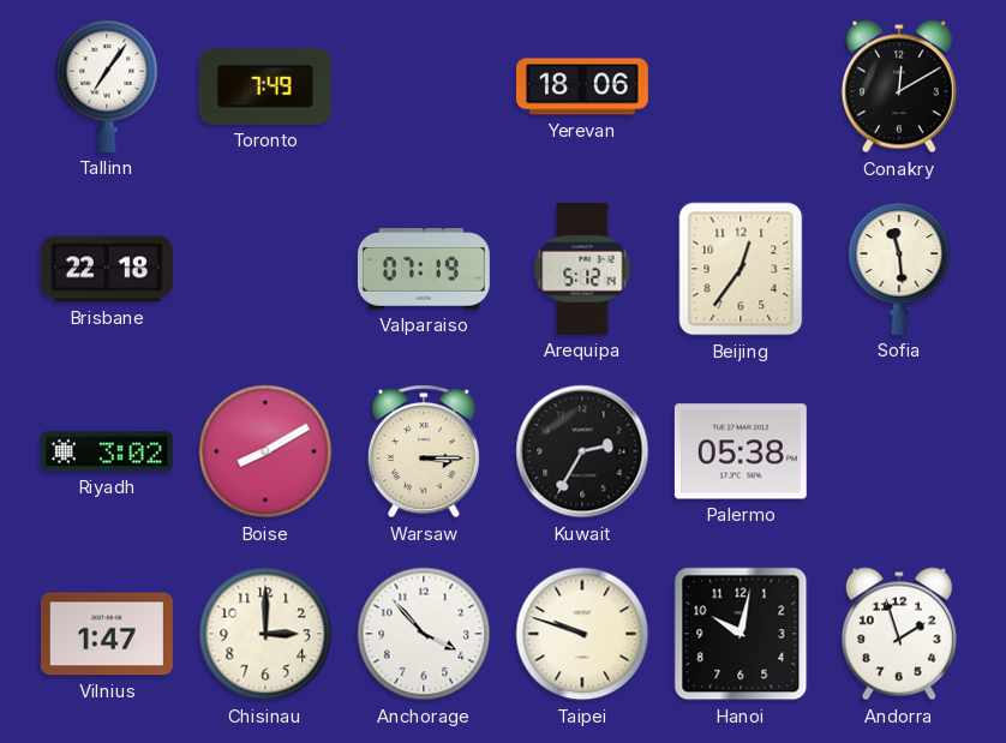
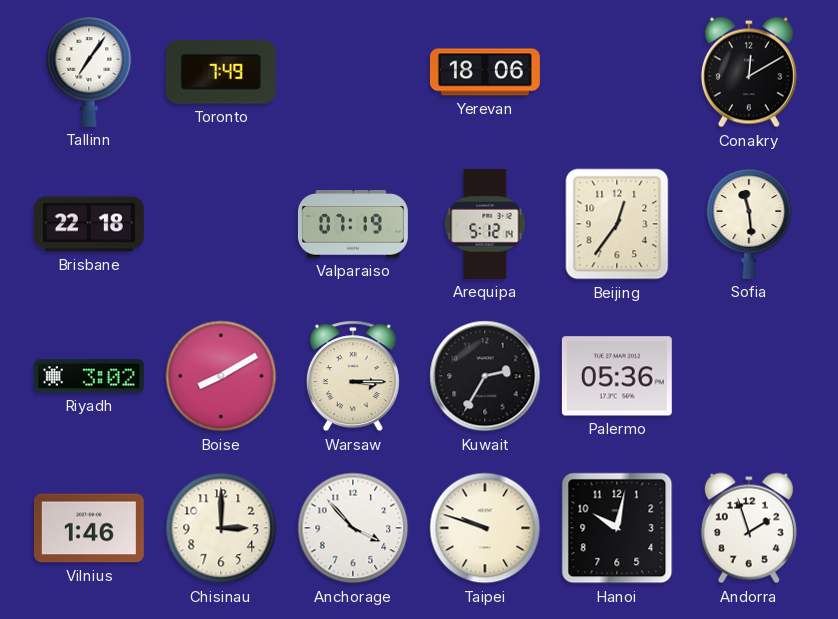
Palermo: 05:38 -> 05:36
Vilnius: 1:47 -> 1:46
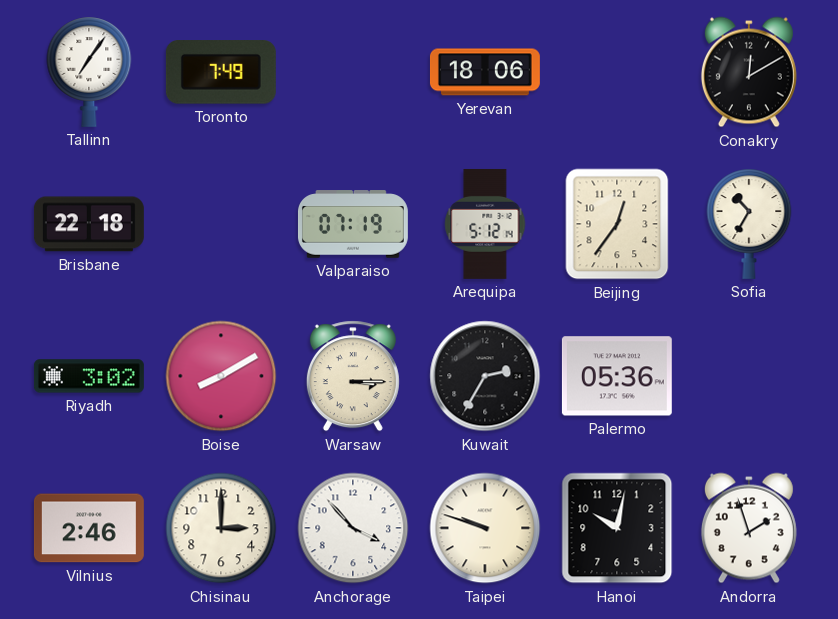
Sofia: 11:29 -> 10:35
Vilnius: 1:46 -> 2:46
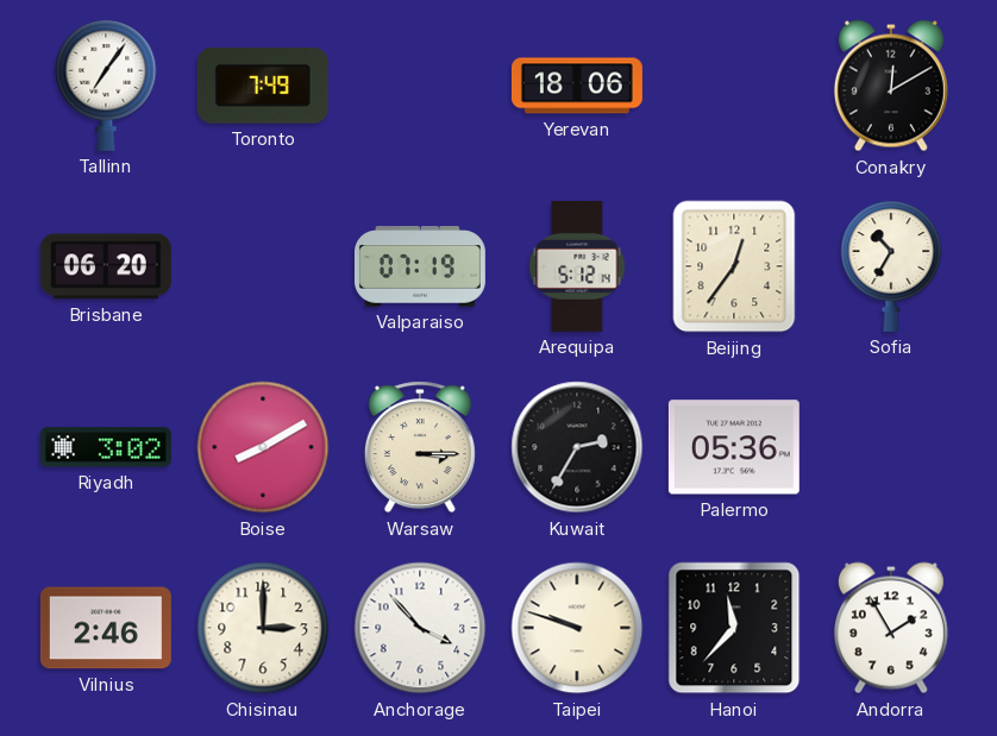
Brisbane: 22:18 -> 06:20
Hanoi: 10:02 -> 11:37
Andorra: 1:57 -> 1:55
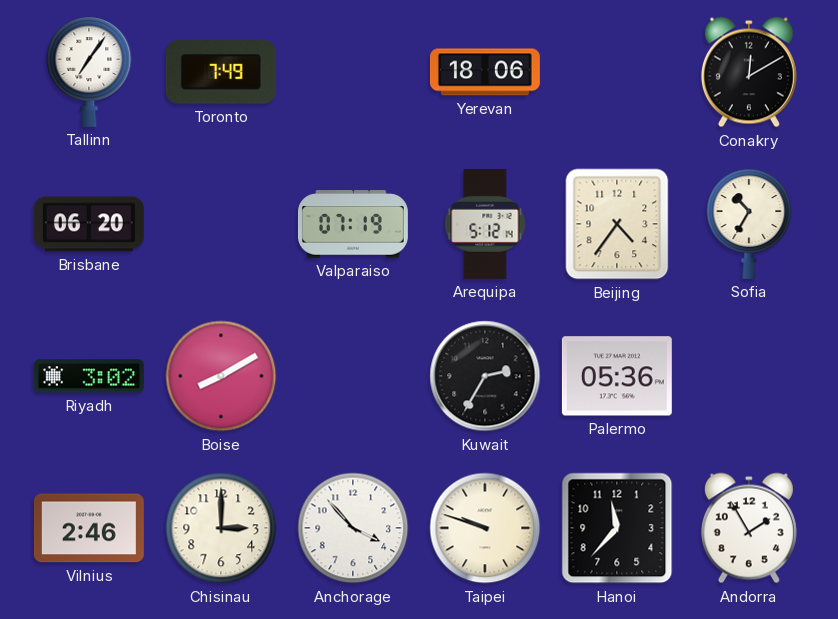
Beijing: 12:36 -> 4:36
Warsaw: 3:15 -> none
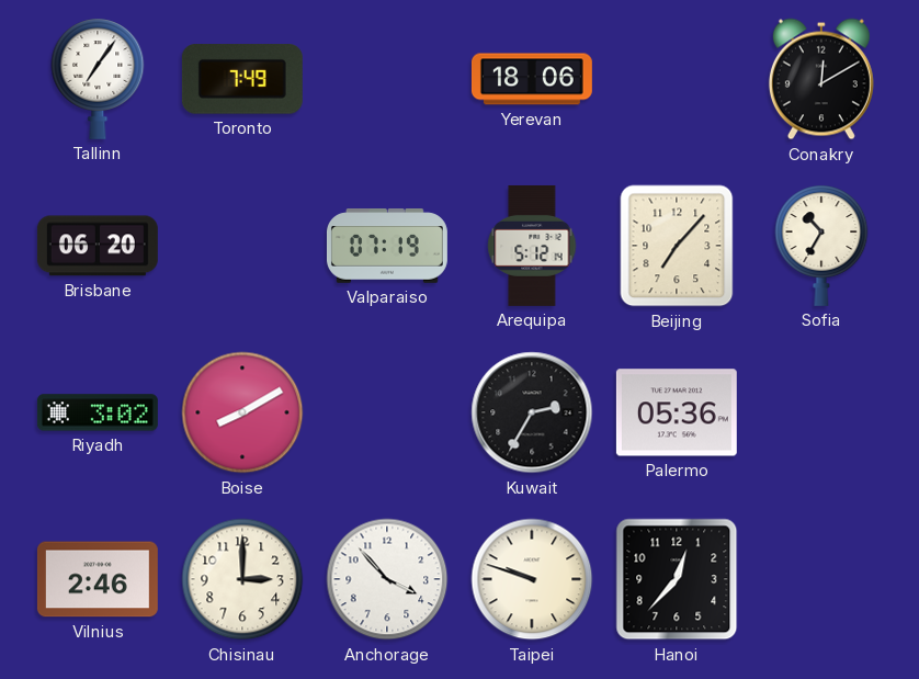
Beijing: 4:36 -> 7:07
Hanoi: 11:37 -> 12:37
Andorra: 1:55 -> none
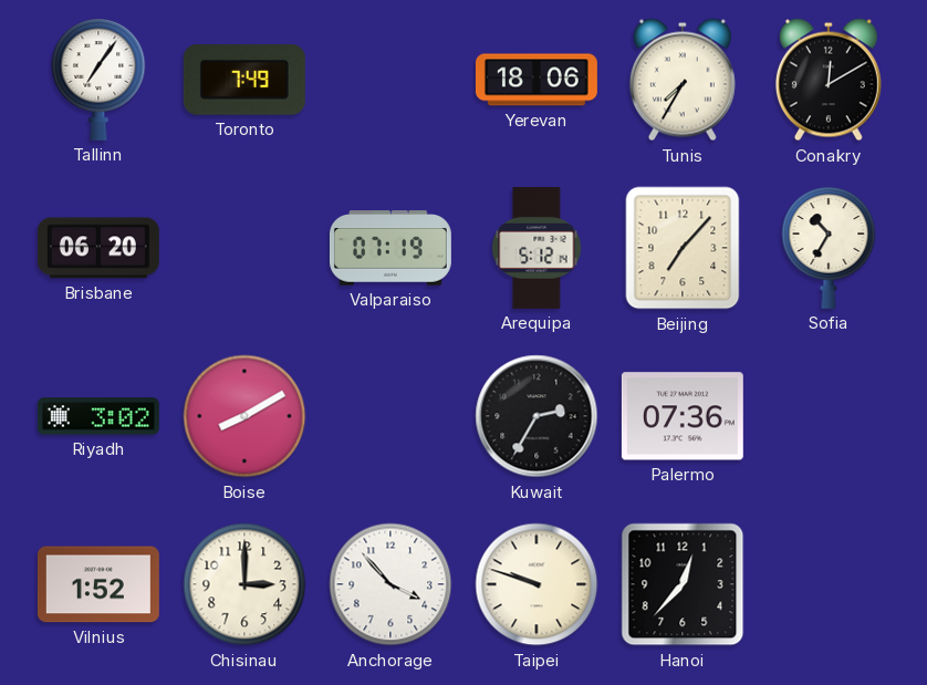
Tunis: none -> 7:35
Palermo: 05:36 -> 07:36
Vilnius: 2:46 -> 1:52
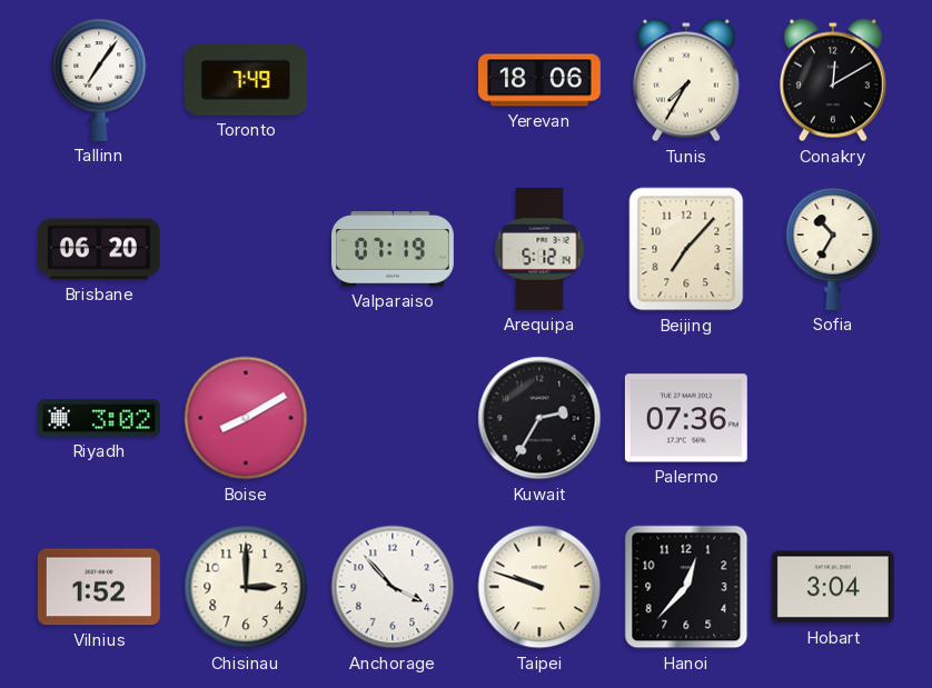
Hobart: none -> 3:04
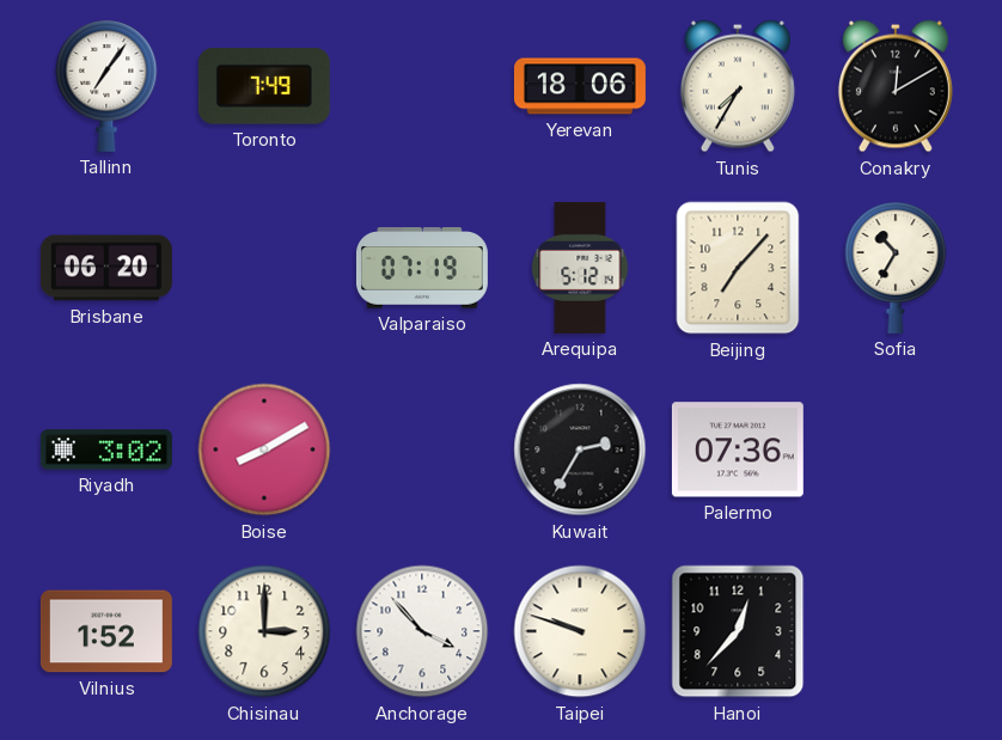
Hobart: 3:04 -> none
